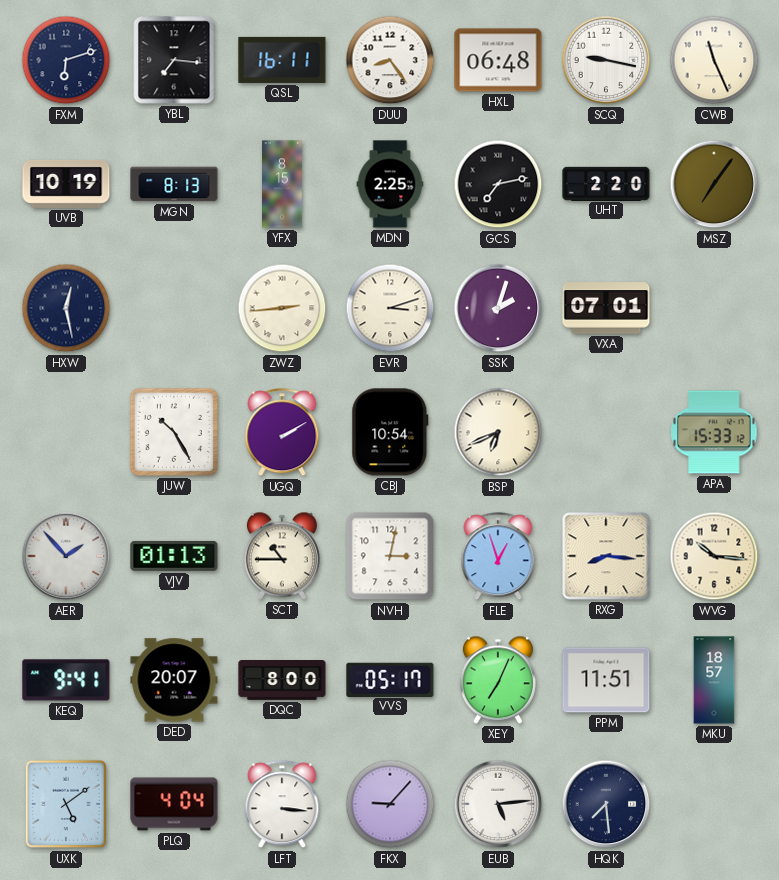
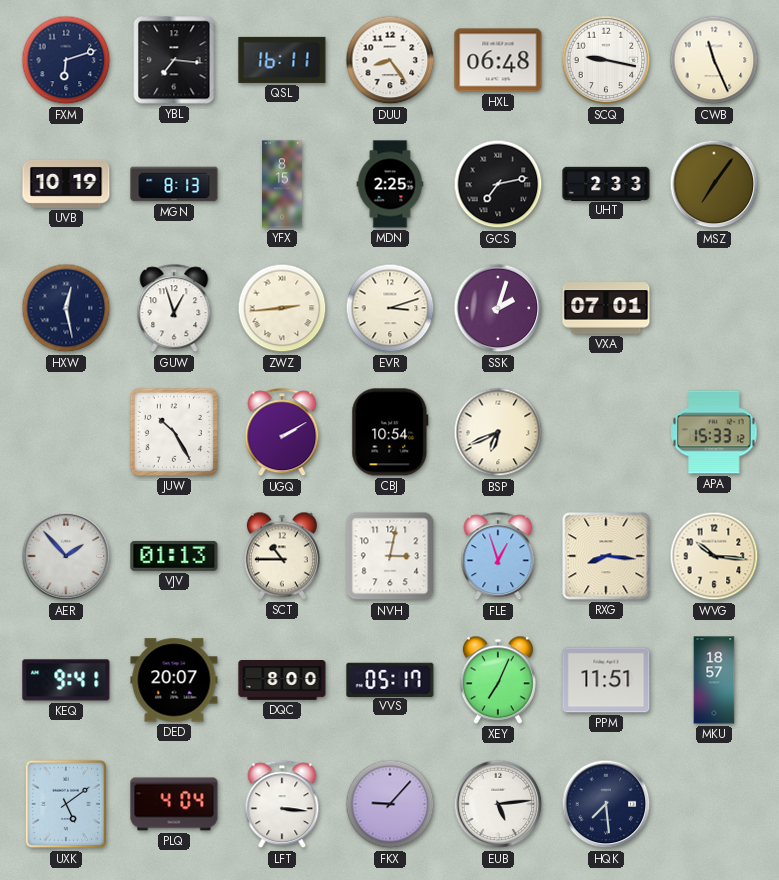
UHT: 2:20 -> 2:33
GUW: none -> 12:57
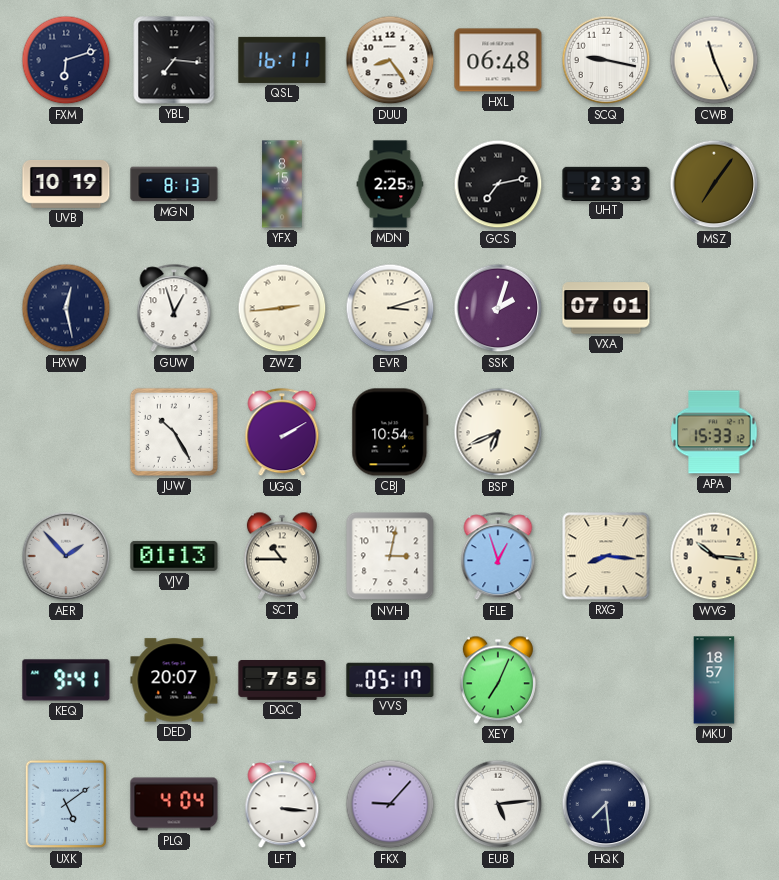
DQC: 8:00 -> 7:55
PPM: 11:51 -> none
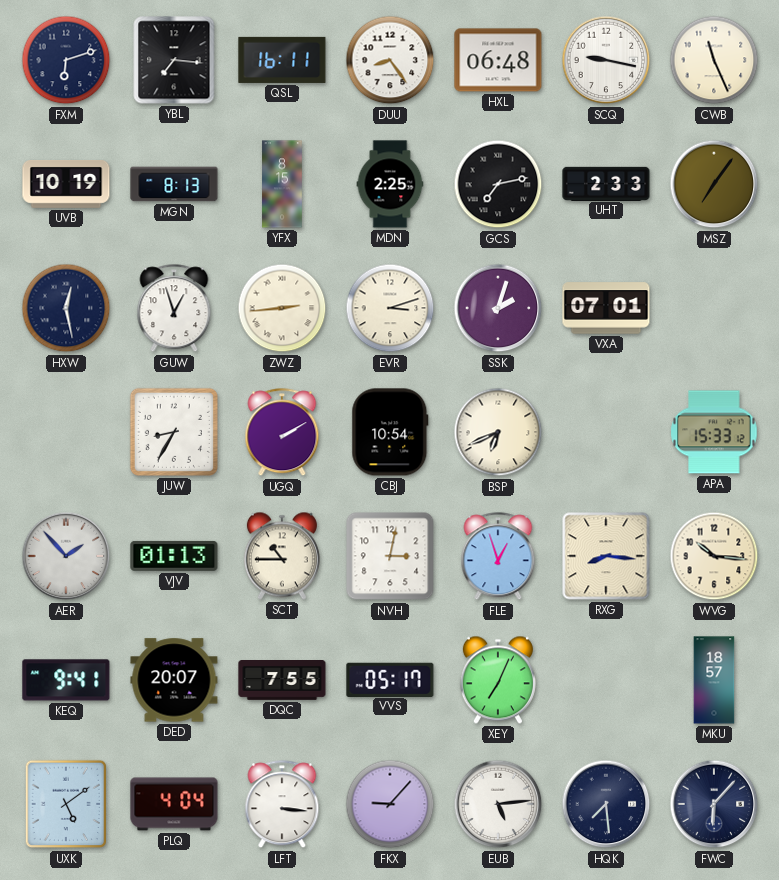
JUW: 10:25 -> 8:35
FWC: none -> 6:07
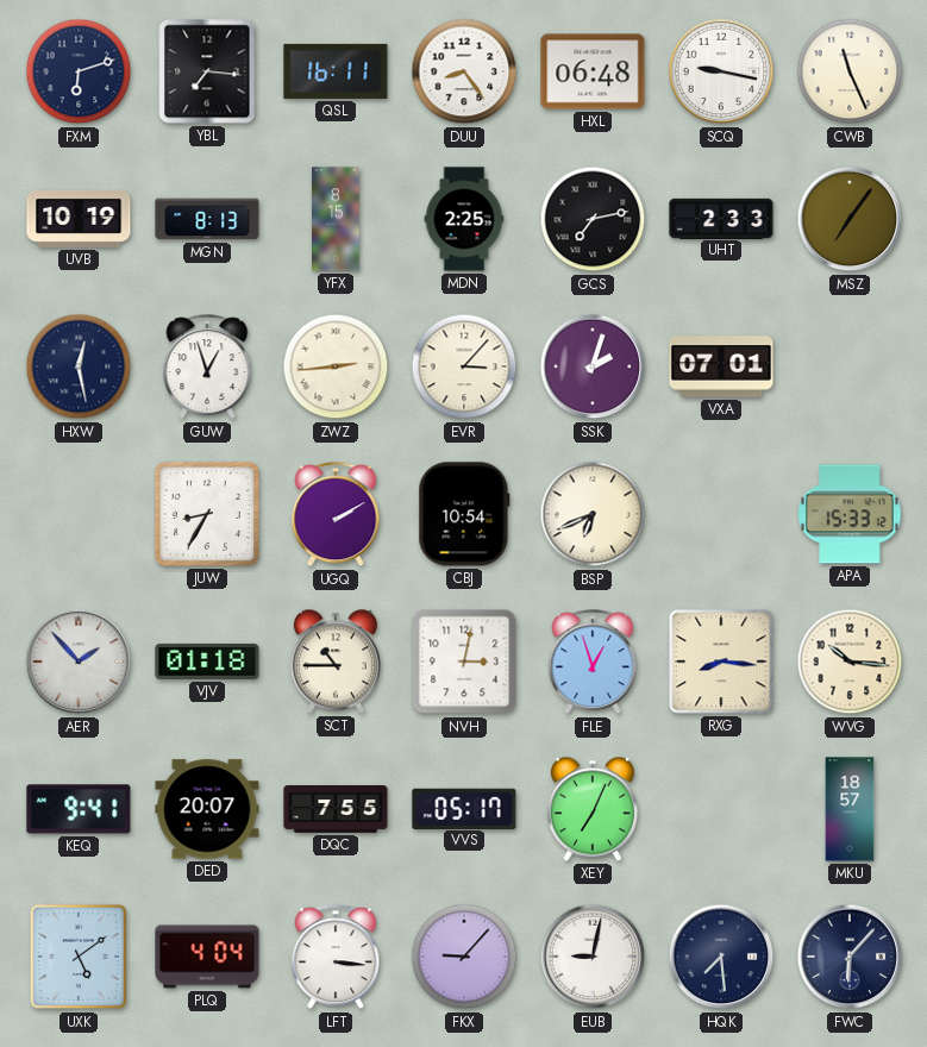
EVR: 3:12 -> 3:07
VJV: 01:13 -> 01:18
EUB: 5:14 -> 9:02
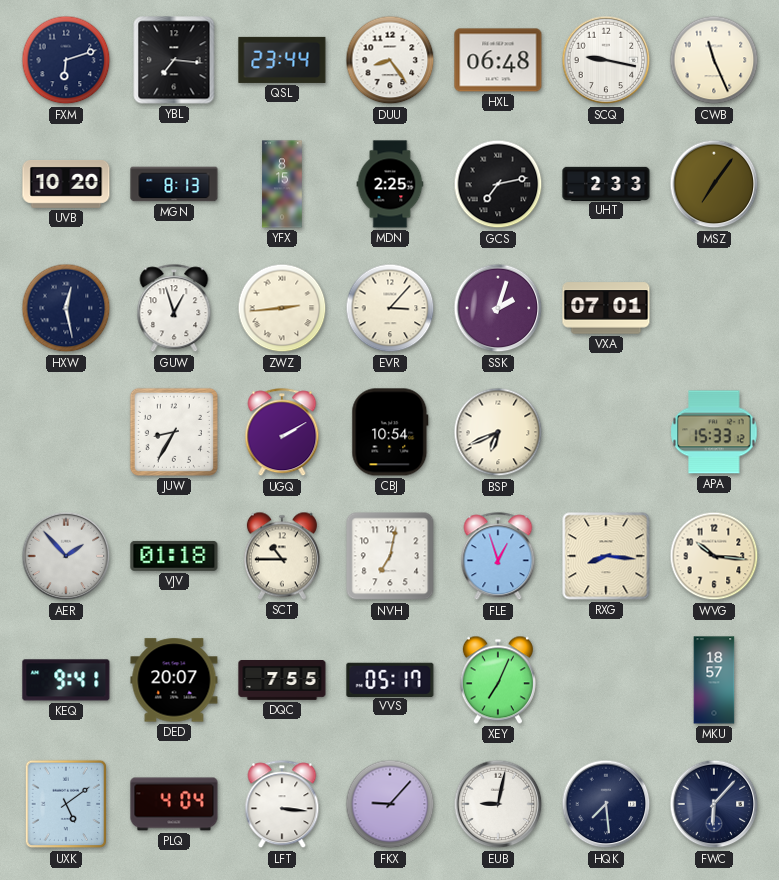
QSL: 16:11 -> 23:44
UVB: 10:19 -> 10:20
NVH: 3:02 -> 7:02
